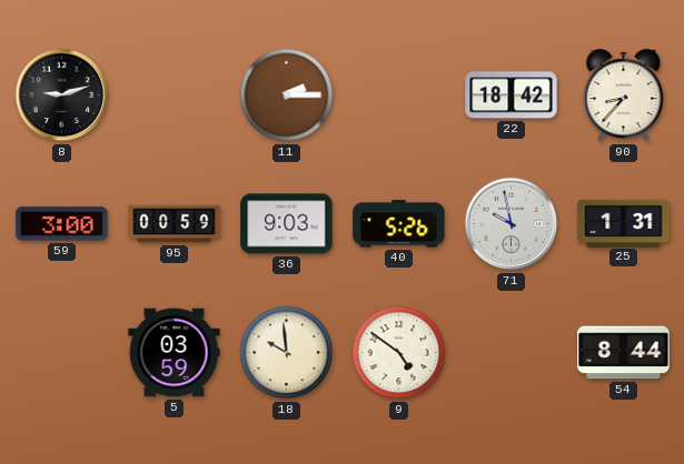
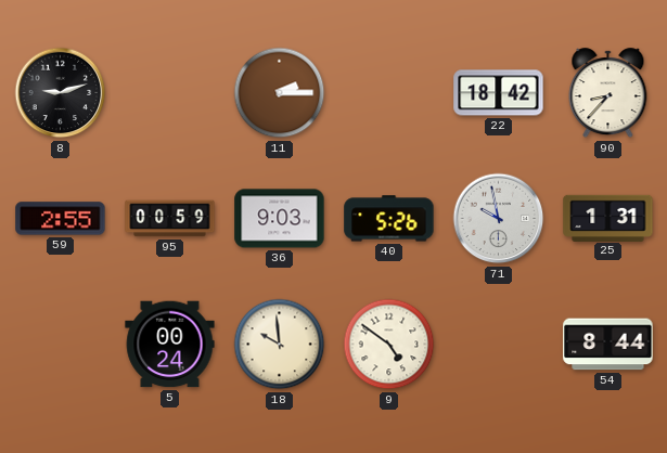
59: 3:00 -> 2:55
5: 03:59 -> 00:24
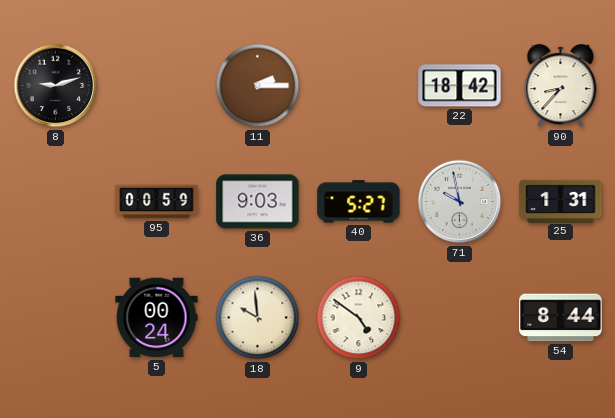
59: 2:55 -> none
40: 5:26 -> 5:27
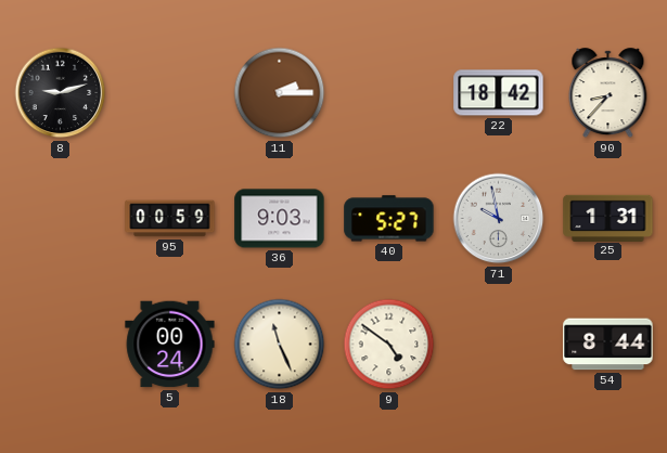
18: 9:59 -> 11:26
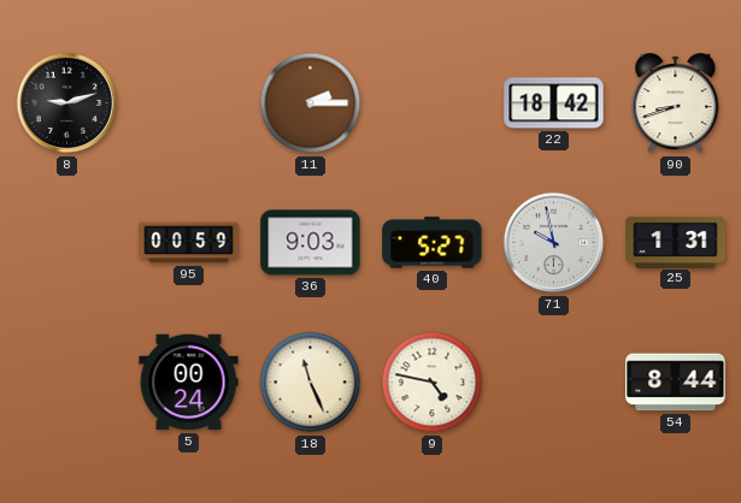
90: 8:37 -> 8:42
9: 4:51 -> 4:47
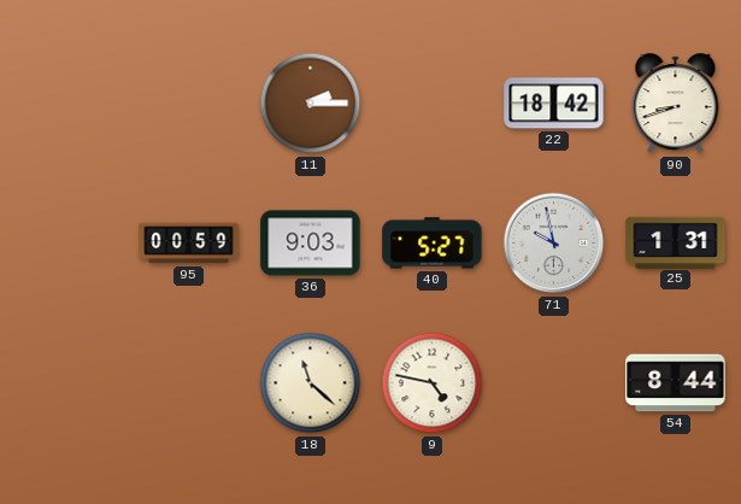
8: 9:12 -> none
5: 00:24 -> none
18: 11:26 -> 11:22
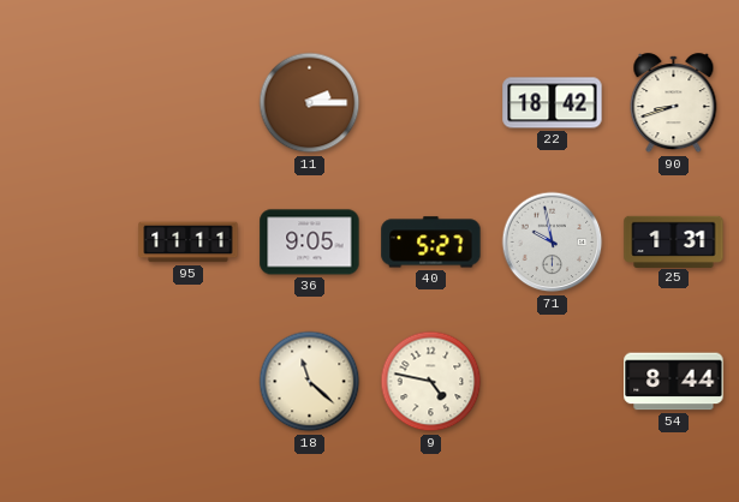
95: 00:59 -> 11:11
36: 9:03 -> 9:05
